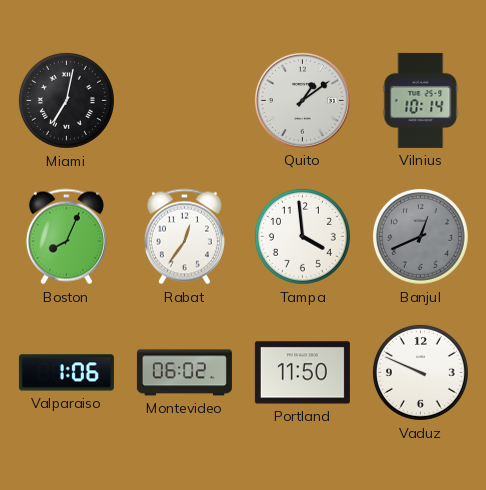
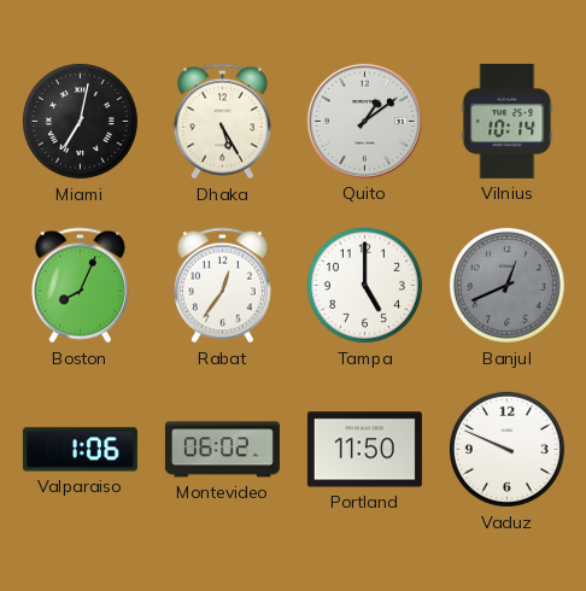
Dhaka: none -> 5:25
Tampa: 3:59 -> 5:00
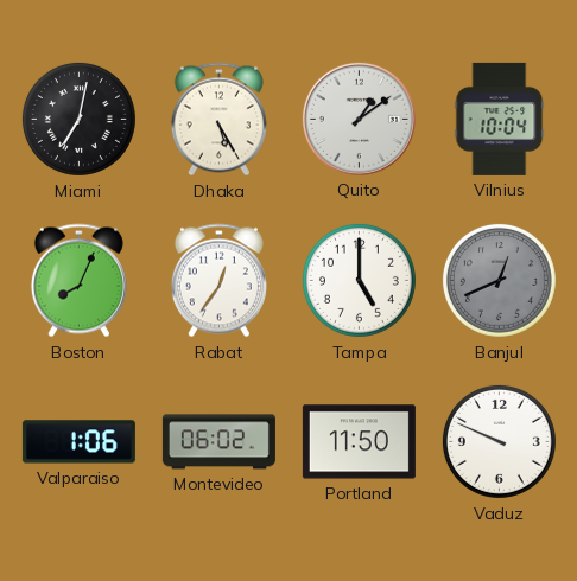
Vilnius: 10:14 -> 10:04
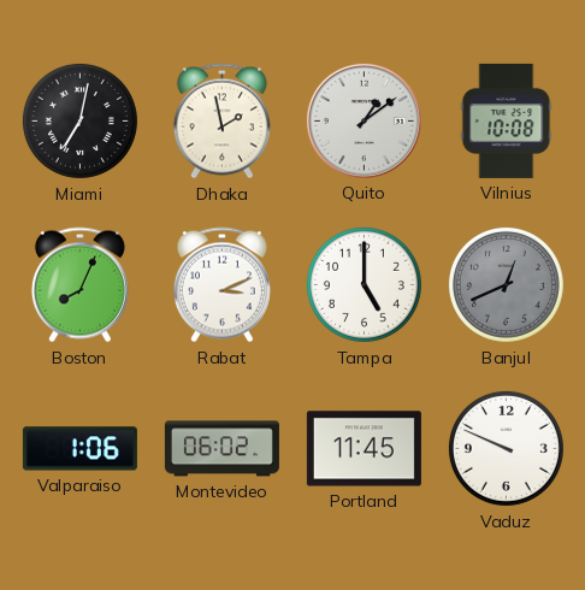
Dhaka: 5:25 -> 1:58
Vilnius: 10:04 -> 10:08
Rabat: 12:36 -> 3:11
Portland: 11:50 -> 11:45
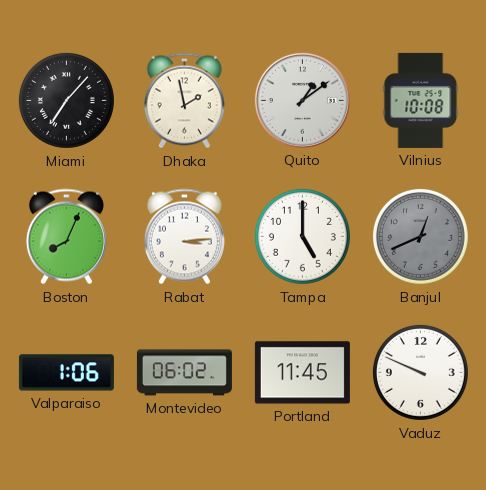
Miami: 7:02 -> 7:07
Rabat: 3:11 -> 3:14
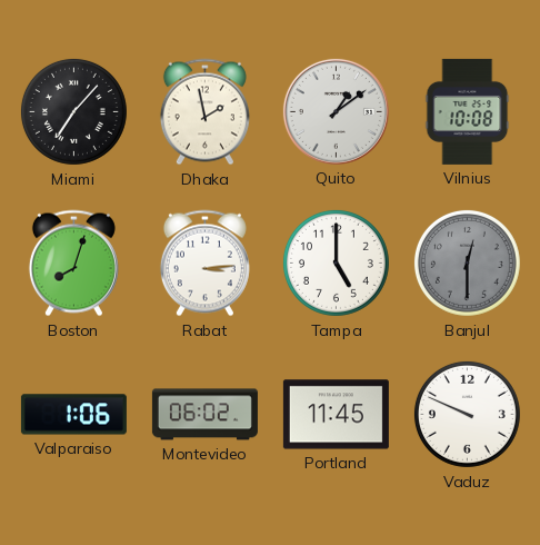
Boston: 8:04 -> 8:03
Banjul: 12:41 -> 12:30
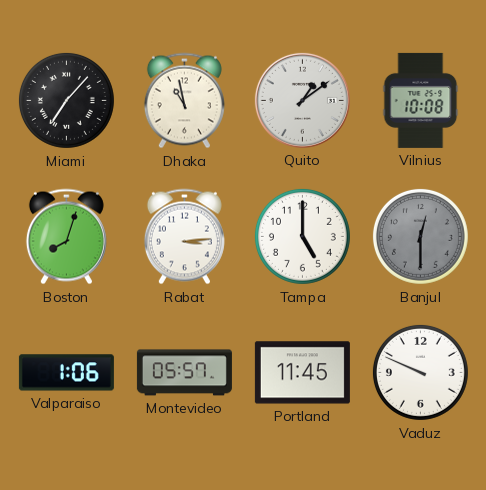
Dhaka: 1:58 -> 10:58
Montevideo: 06:02 -> 05:57
